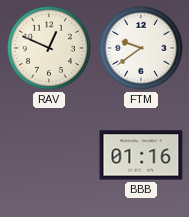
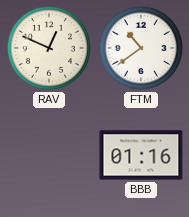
FTM: 9:39 -> 10:39
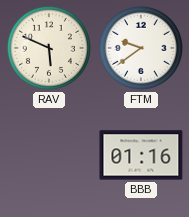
RAV: 12:49 -> 5:49
FTM: 10:39 -> 9:39
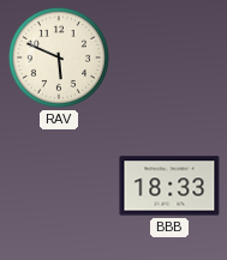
FTM: 9:39 -> none
BBB: 01:16 -> 18:33
